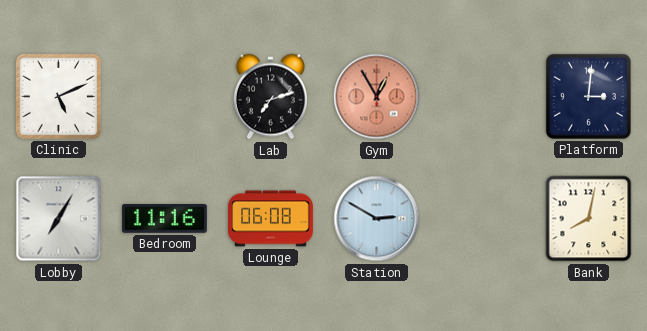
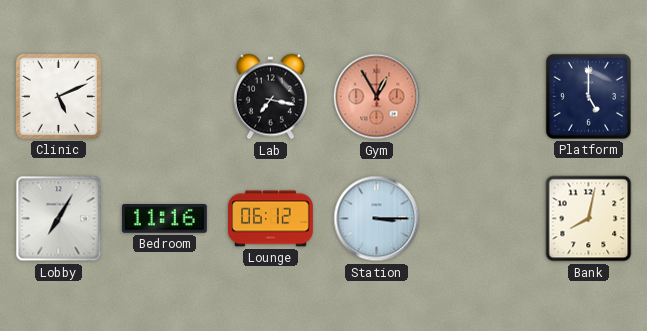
Lab: 7:12 -> 7:17
Platform: 3:01 -> 5:00
Lounge: 06:08 -> 06:12
Station: 2:50 -> 3:15
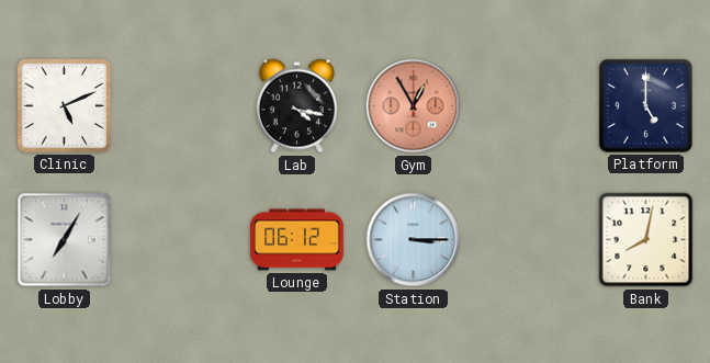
Lab: 7:17 -> 4:17
Bedroom: 11:16 -> none
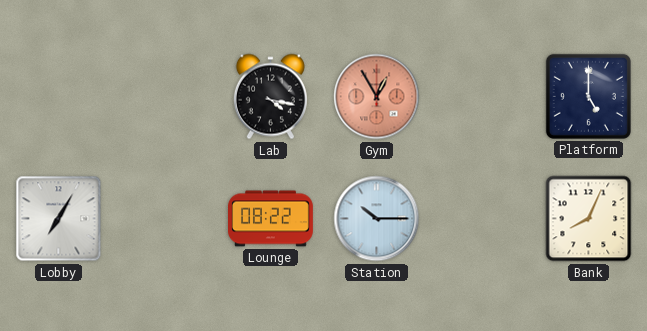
Clinic: 5:11 -> none
Lounge: 06:12 -> 08:22
Station: 3:15 -> 10:15
Bank: 8:02 -> 8:04
